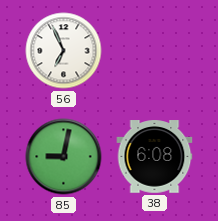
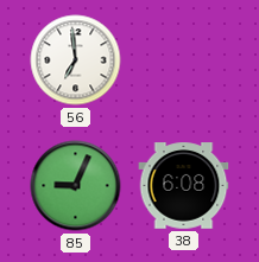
56: 6:56 -> 6:59
85: 9:02 -> 9:04
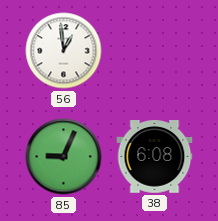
56: 6:59 -> 12:59
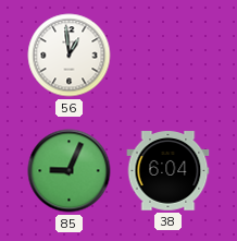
38: 6:08 -> 6:04
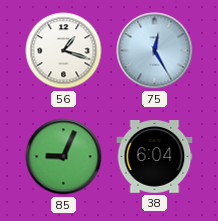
56: 12:59 -> 1:18
75: none -> 12:25
